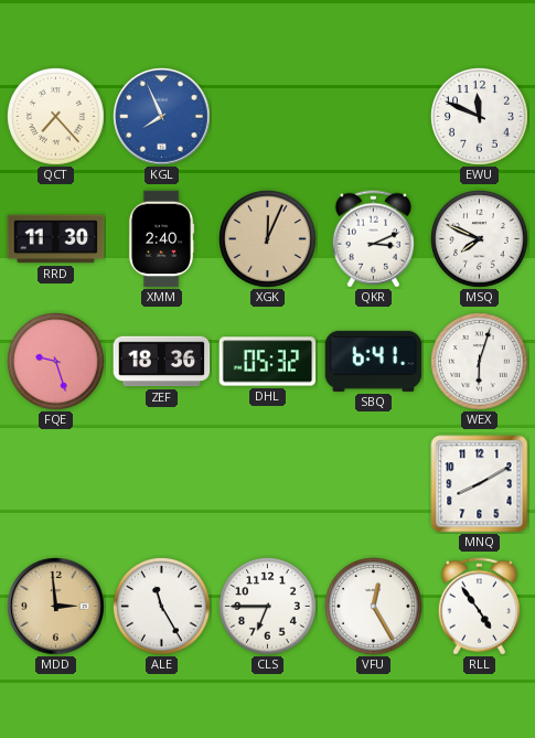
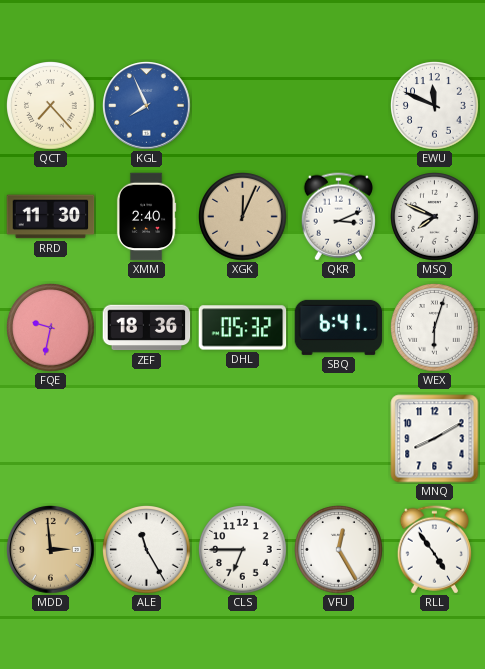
FQE: 9:27 -> 9:32
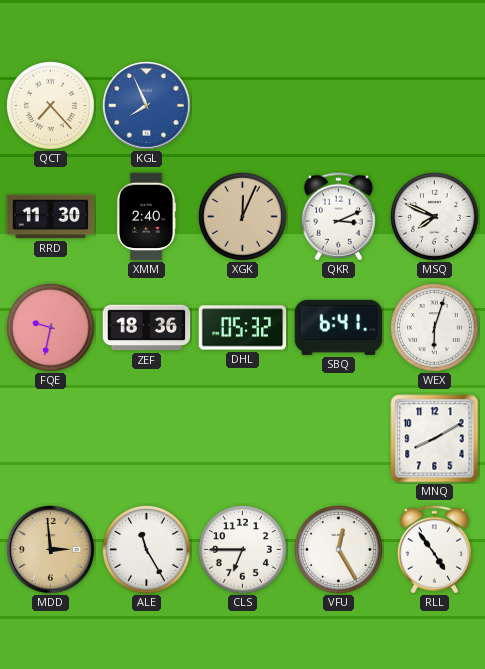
EWU: 11:49 -> none
